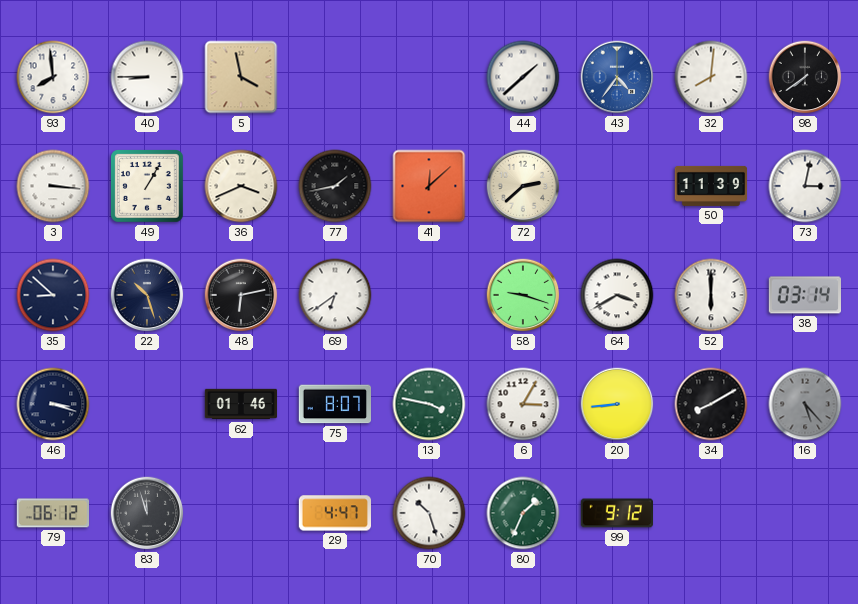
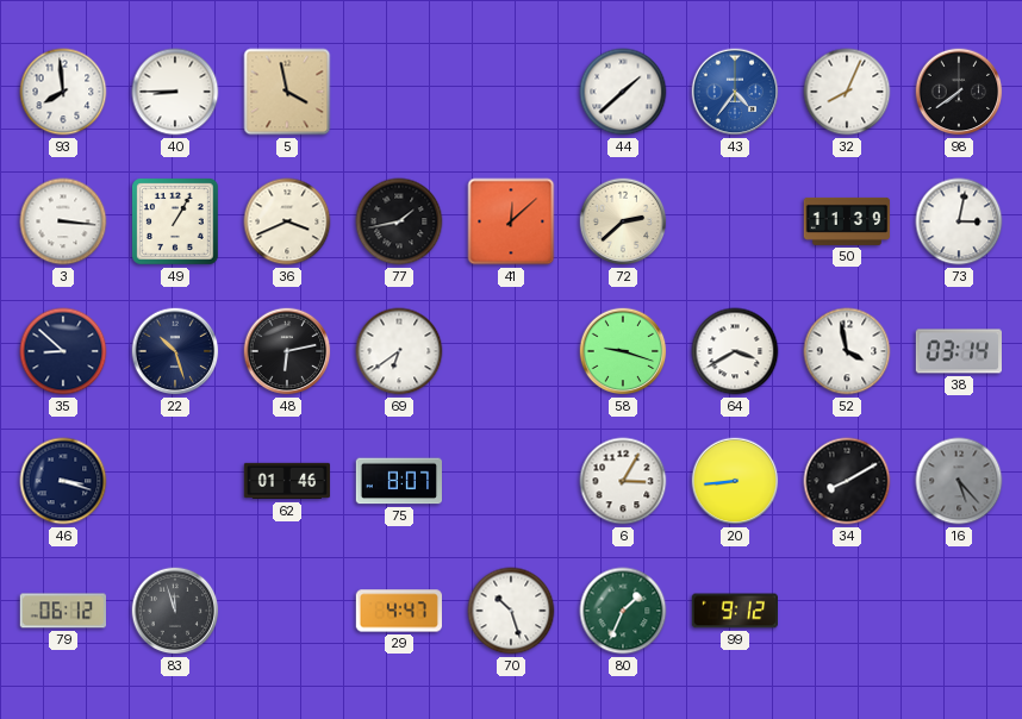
32: 8:01 -> 8:04
52: 6:00 -> 3:58
13: 3:47 -> none
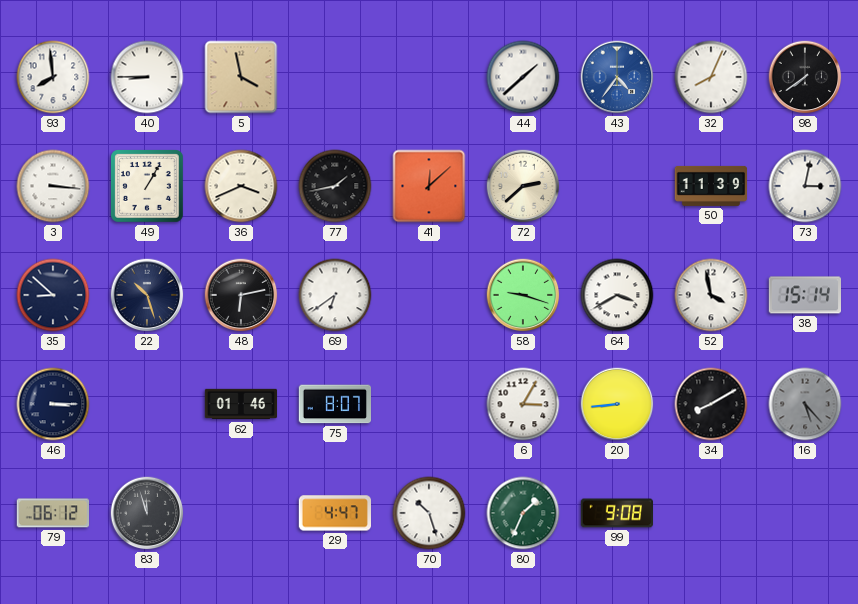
38: 03:14 -> 15:14
46: 3:18 -> 3:15
99: 9:12 -> 9:08
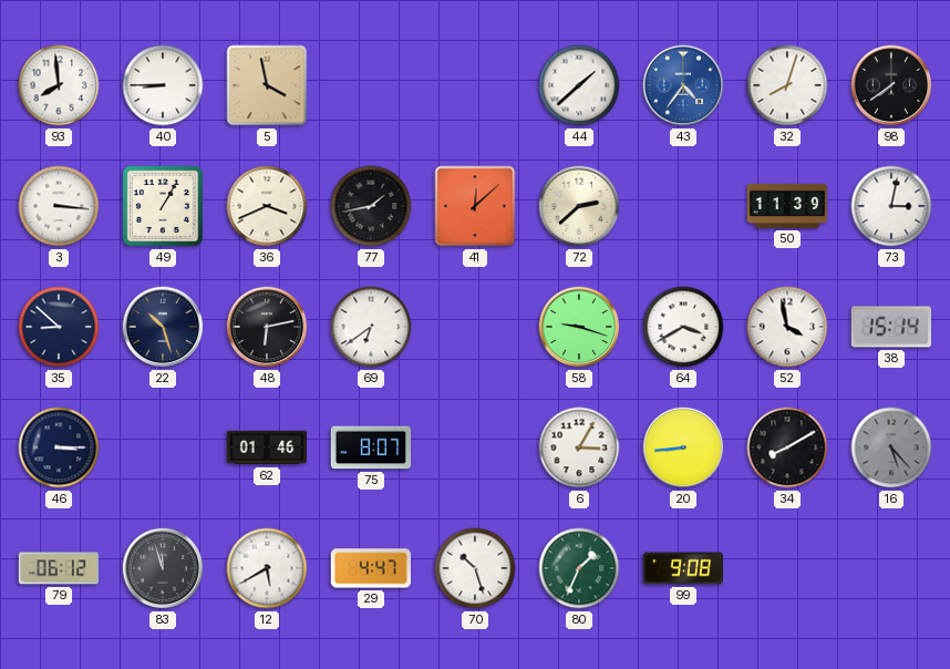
32: 8:04 -> 8:03
12: none -> 5:40
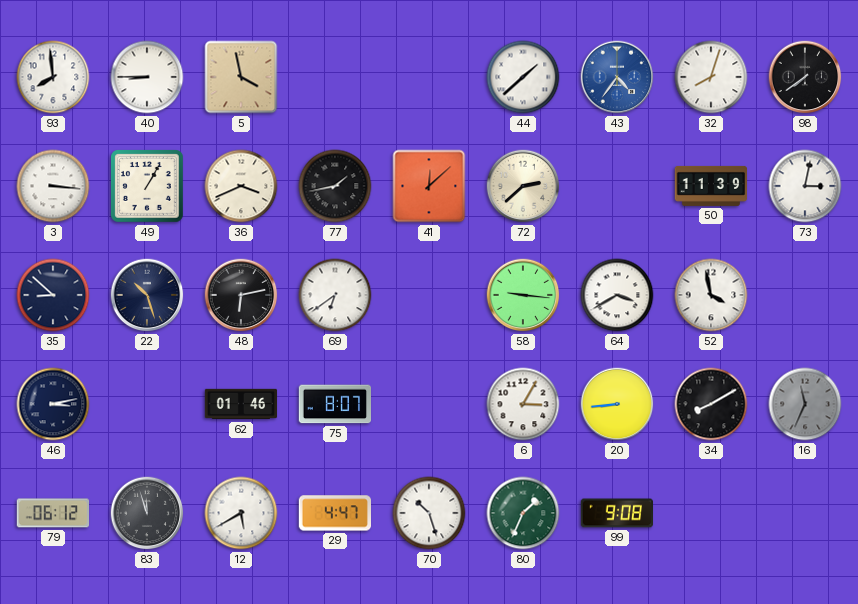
58: 9:18 -> 9:16
38: 15:14 -> none
46: 3:15 -> 3:13
16: 5:23 -> 11:34
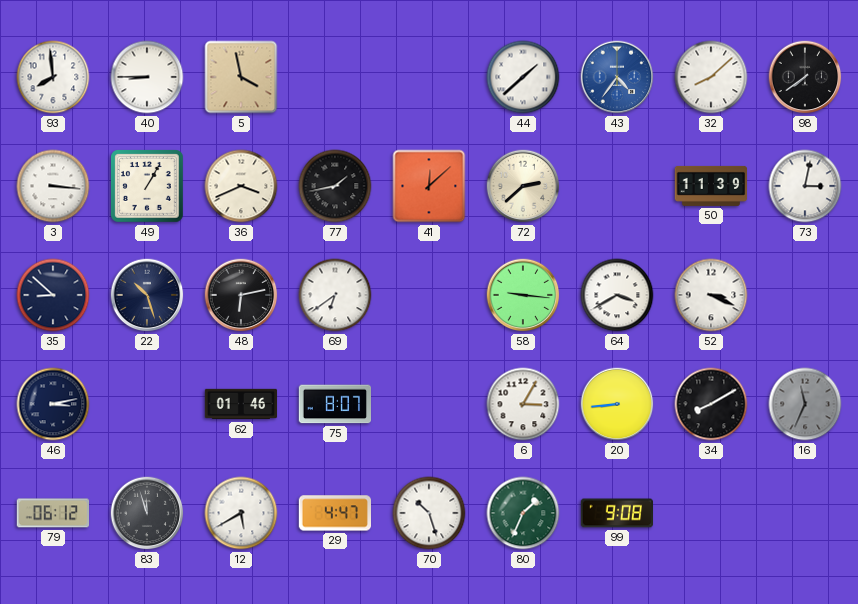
32: 8:03 -> 8:08
52: 3:58 -> 3:19
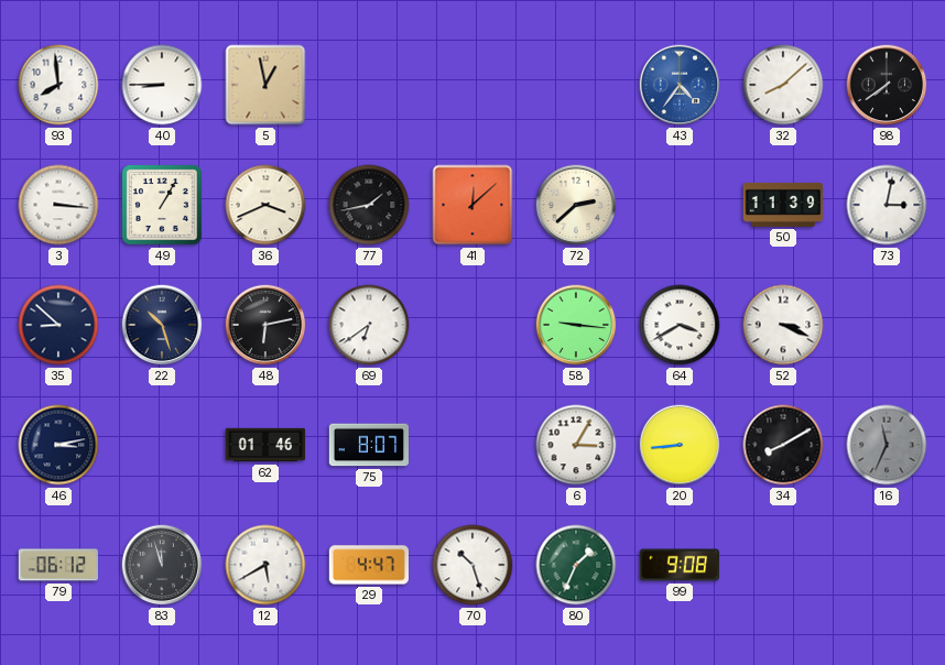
5: 3:58 -> 12:58
44: 1:38 -> none
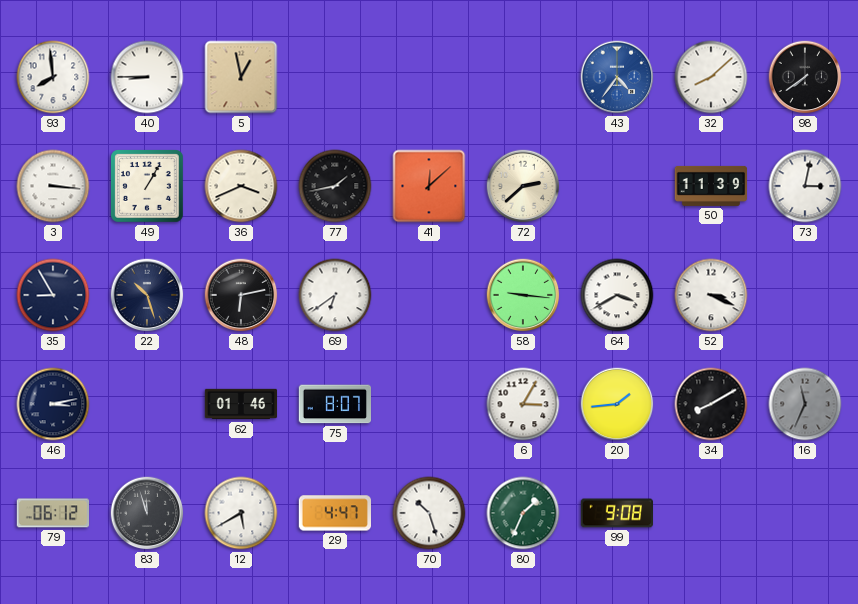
35: 8:52 -> 8:55
20: 8:44 -> 1:44
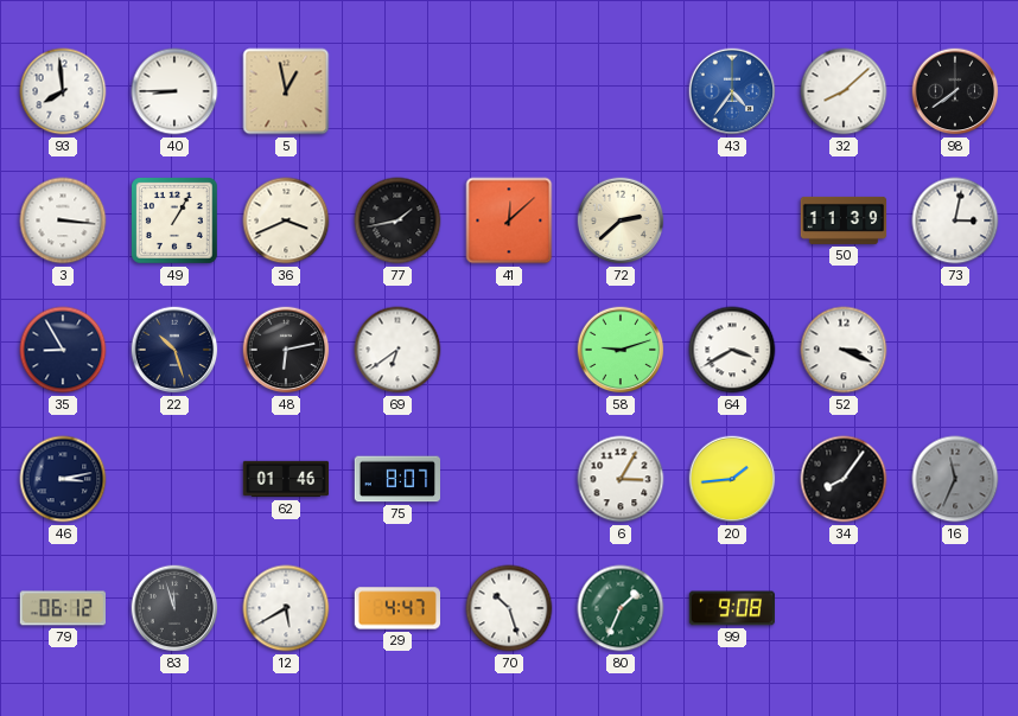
58: 9:16 -> 9:12
34: 8:10 -> 8:06
